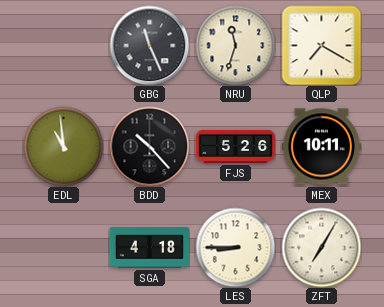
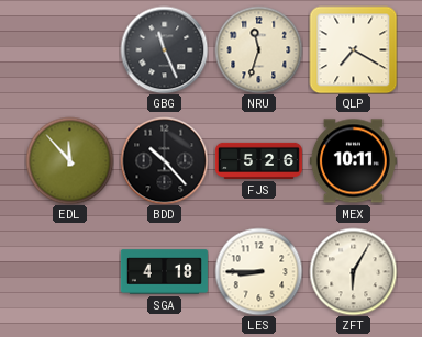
EDL: 10:59 -> 11:53
ZFT: 7:05 -> 6:05
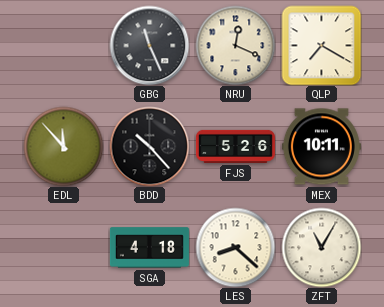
NRU: 11:33 -> 12:19
LES: 8:45 -> 8:22
ZFT: 6:05 -> 11:05
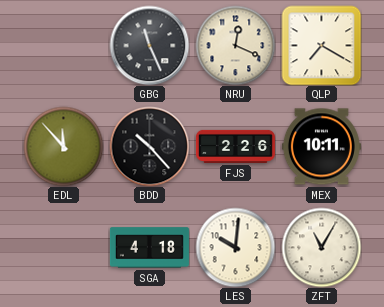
FJS: 5:26 -> 2:26
LES: 8:22 -> 10:01
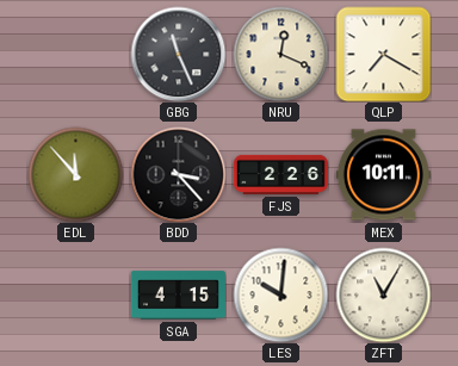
BDD: 10:23 -> 3:23
SGA: 4:18 -> 4:15
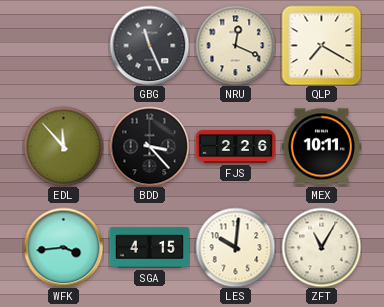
WFK: none -> 3:44
